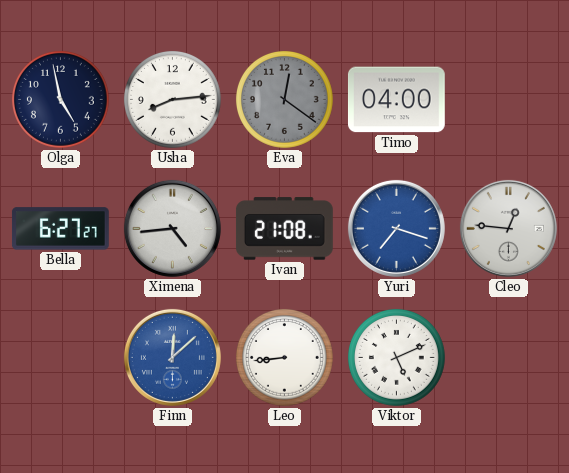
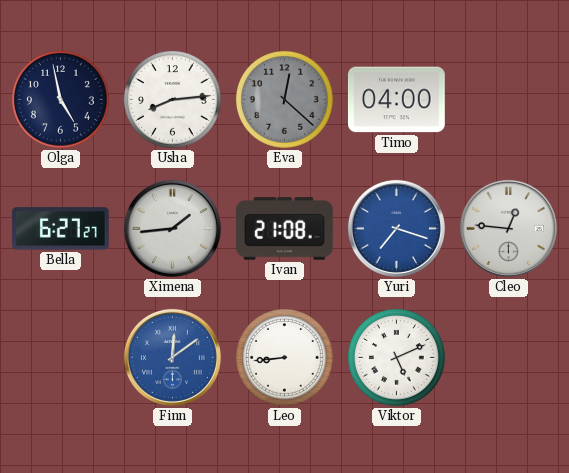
Eva: 12:21 -> 12:22
Ximena: 4:44 -> 1:44
Finn: 12:08 -> 12:09
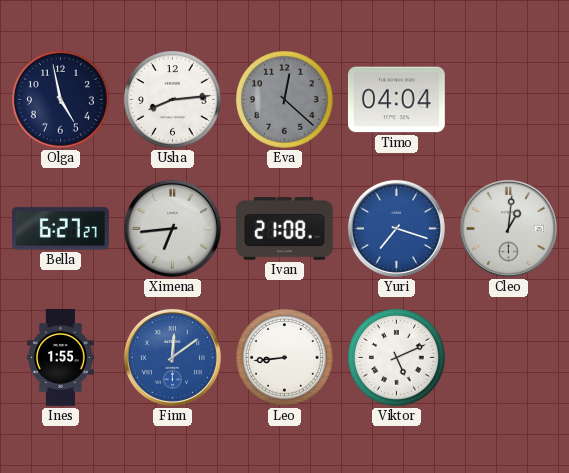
Timo: 04:00 -> 04:04
Ximena: 1:44 -> 6:44
Cleo: 12:46 -> 1:01
Ines: none -> 1:55
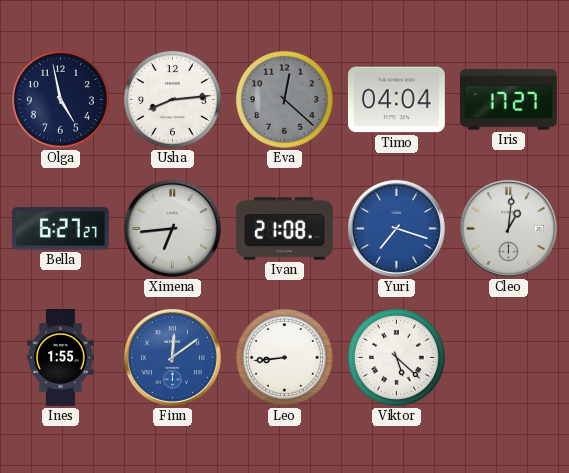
Iris: none -> 17:27
Viktor: 5:11 -> 5:22
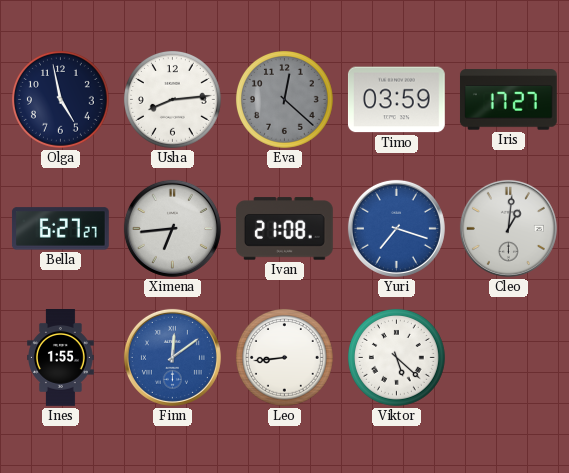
Timo: 04:04 -> 03:59
